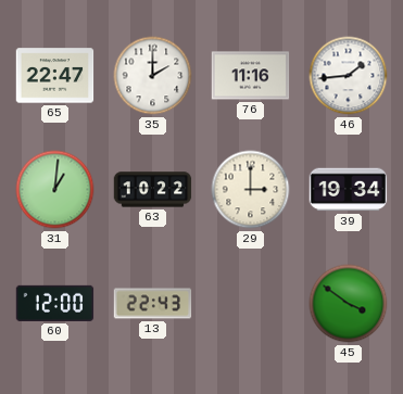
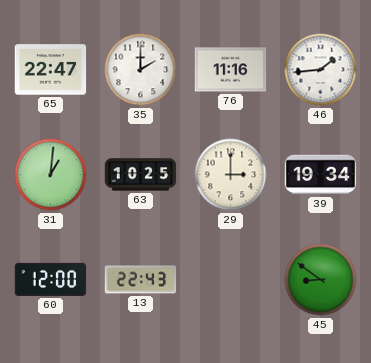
63: 10:22 -> 10:25
45: 3:51 -> 8:51
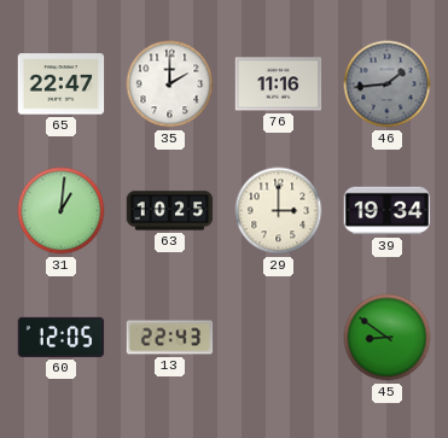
46 dial: white -> grey
60: 12:00 -> 12:05
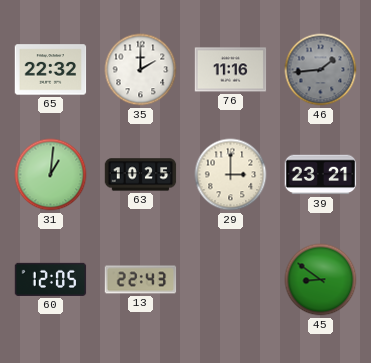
65: 22:47 -> 22:32
39: 19:34 -> 23:21
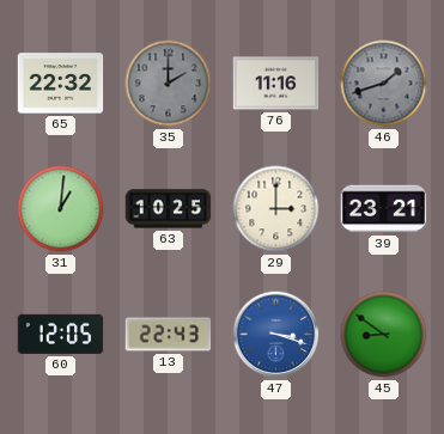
35 dial: white -> grey
46: 1:44 -> 1:42
47: none -> 3:18
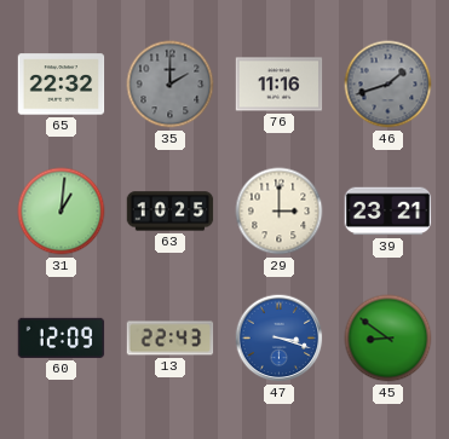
60: 12:05 -> 12:09
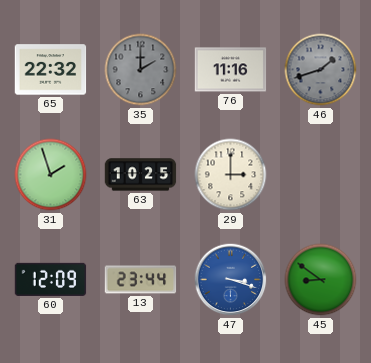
31: 1:01 -> 1:57
39: 23:21 -> none
13: 22:43 -> 23:44
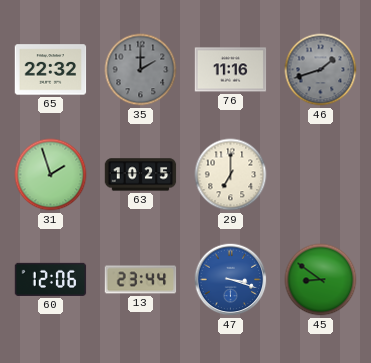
29: 3:00 -> 7:00
60: 12:09 -> 12:06
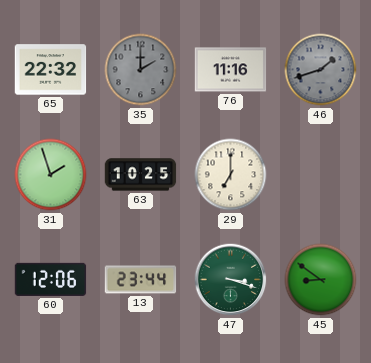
47 dial: blue -> green
